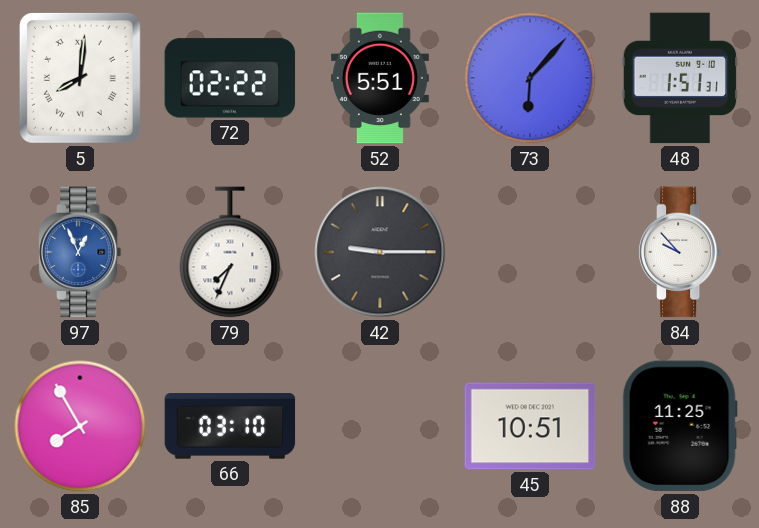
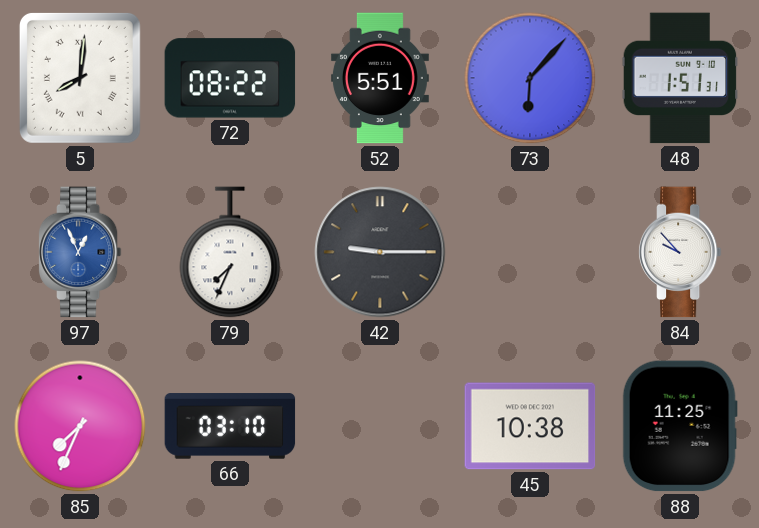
72: 02:22 -> 08:22
85: 7:55 -> 7:34
45: 10:51 -> 10:38
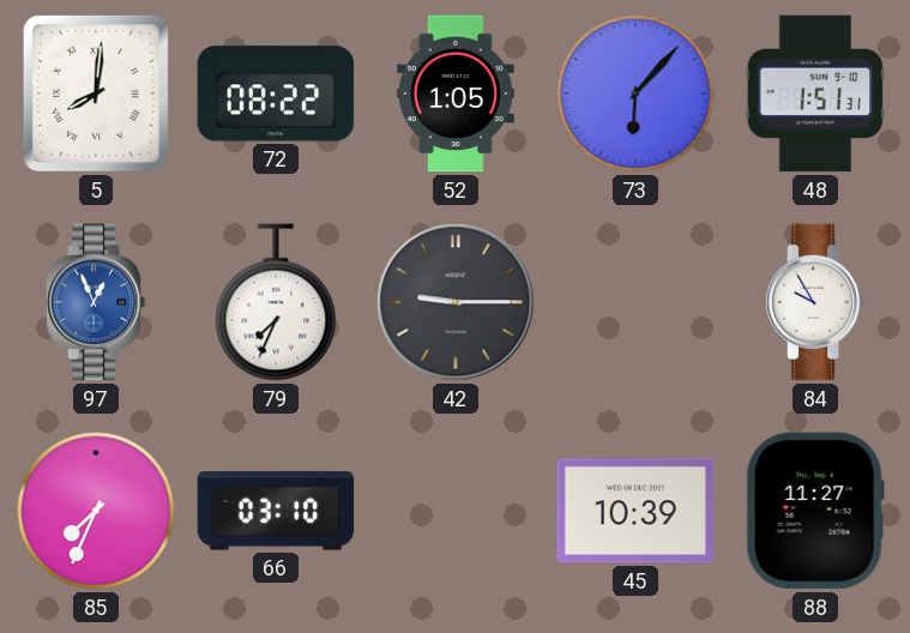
52: 5:51 -> 1:05
84: 9:53 -> 9:55
45: 10:38 -> 10:39
88: 11:25 -> 11:27
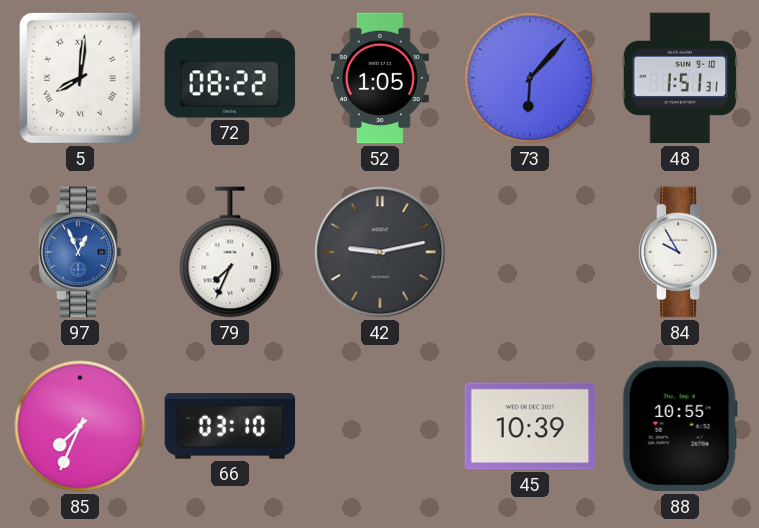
42: 9:15 -> 9:13
88: 11:27 -> 10:55
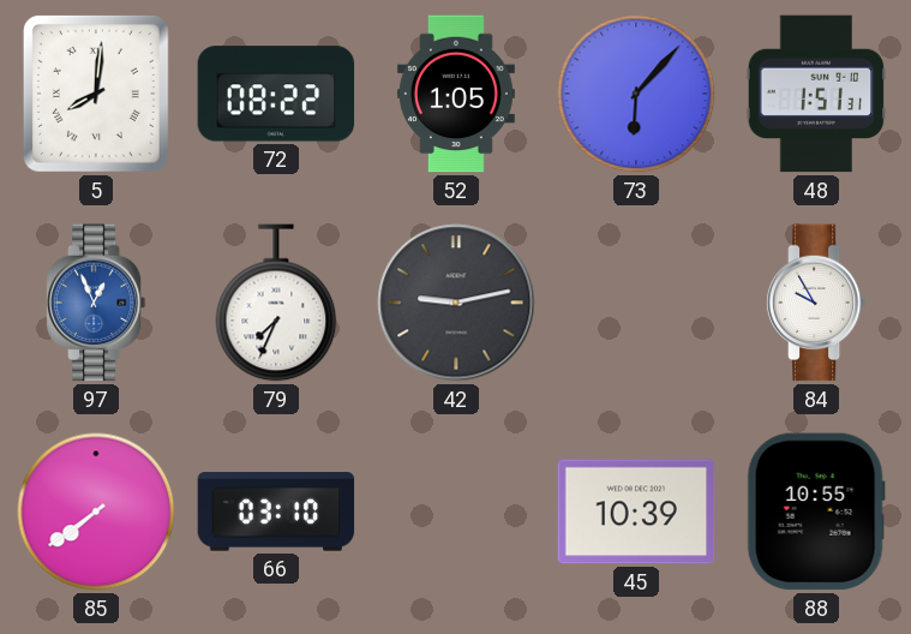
85: 7:34 -> 7:39
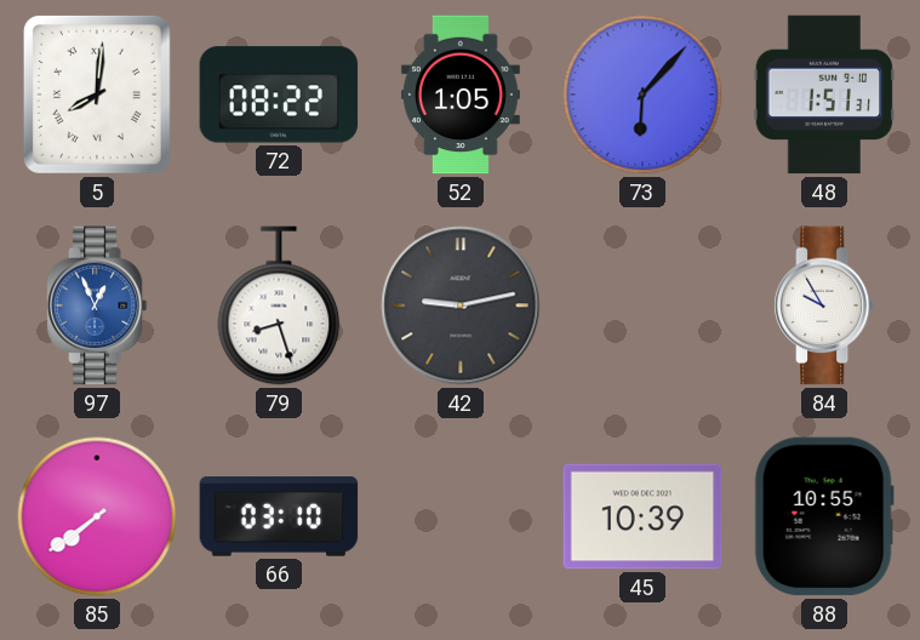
79: 7:34 -> 8:27
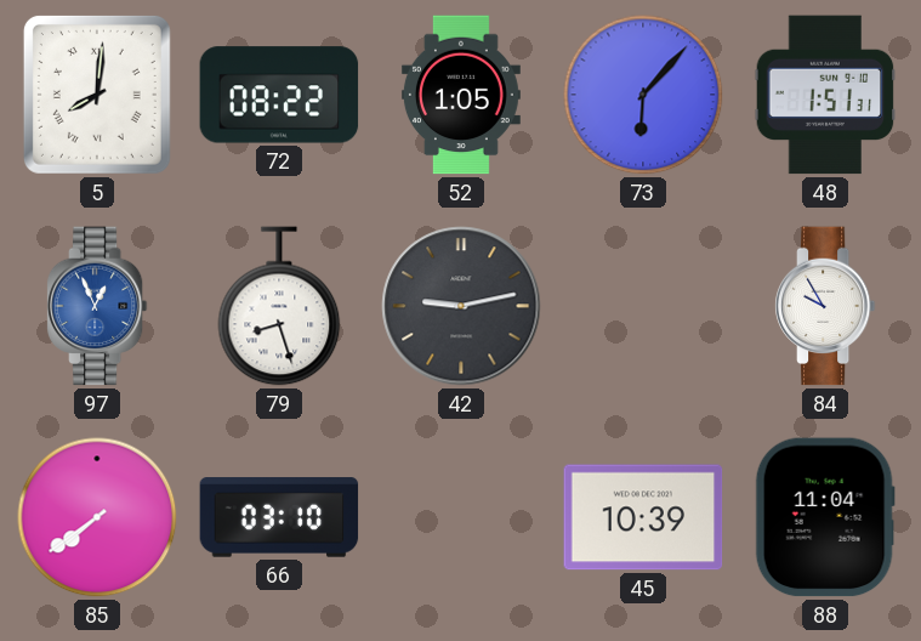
88: 10:55 -> 11:04
